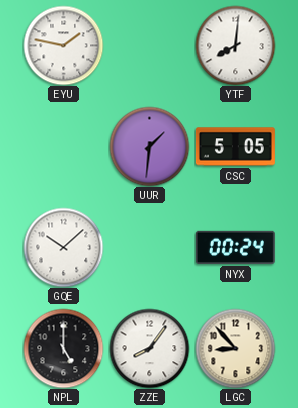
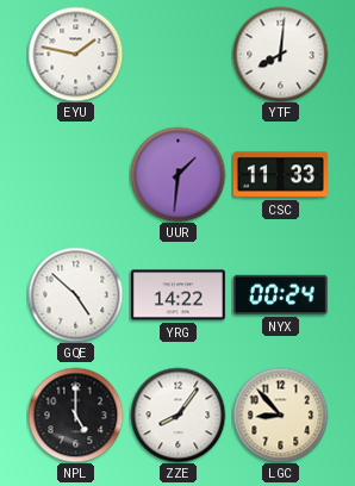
CSC: 5:05 -> 11:33
GQE: 10:08 -> 4:52
YRG: none -> 14:22
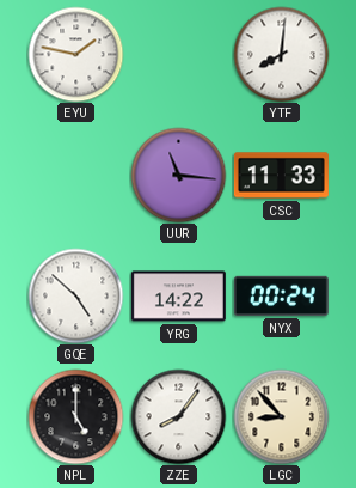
UUR: 1:31 -> 11:16
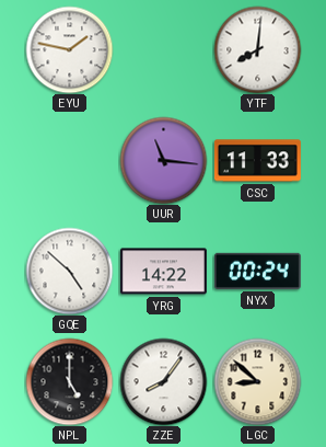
LGC: 8:53 -> 8:52
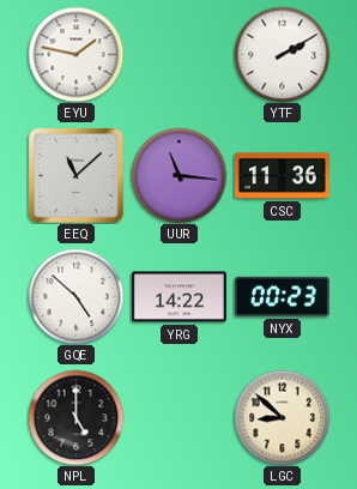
YTF: 8:01 -> 2:10
EEQ: none -> 11:08
CSC: 11:33 -> 11:36
NYX: 00:24 -> 00:23
ZZE: 8:06 -> none
